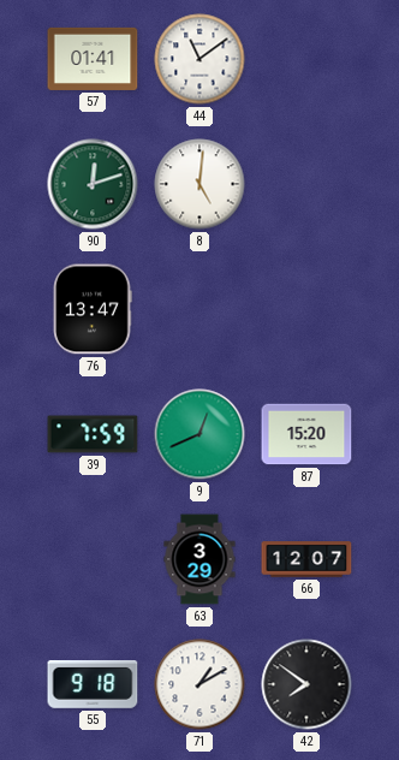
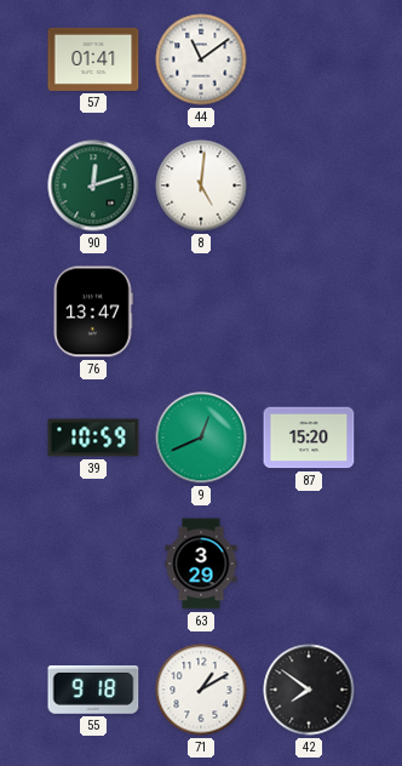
39: 7:59 -> 10:59
66: 12:07 -> none
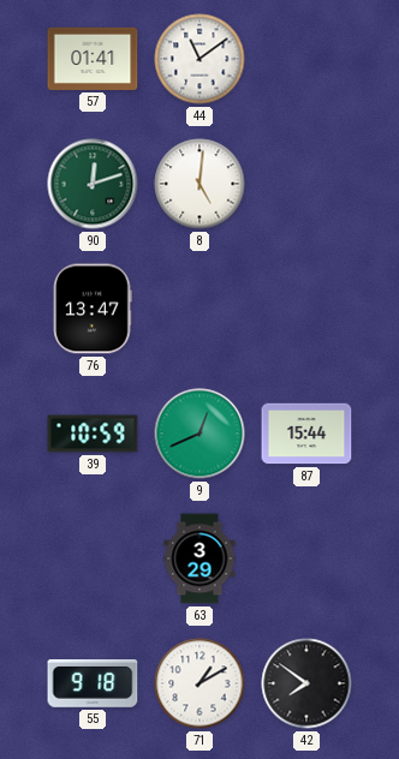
87: 15:20 -> 15:44
